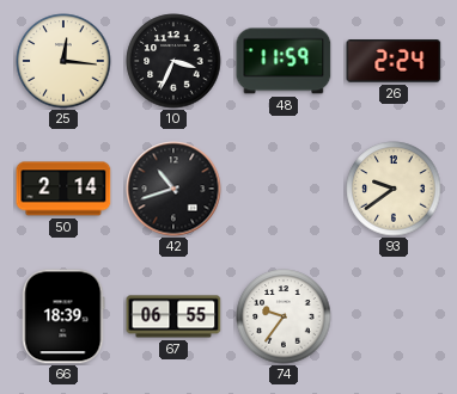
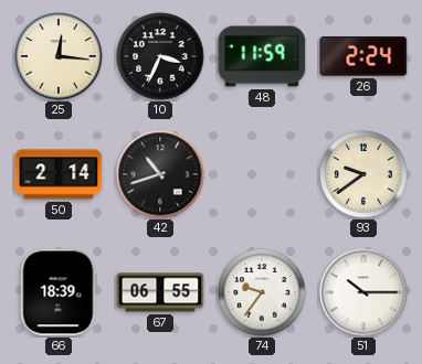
51: none -> 10:15
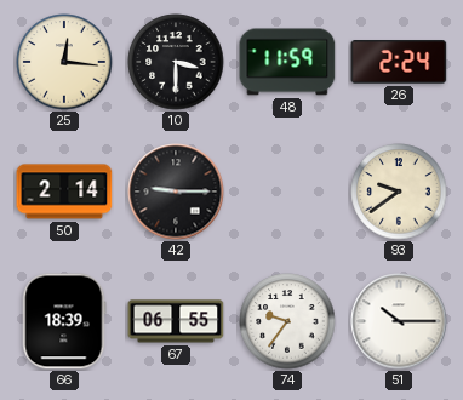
10: 3:34 -> 3:30
42: 10:42 -> 9:15
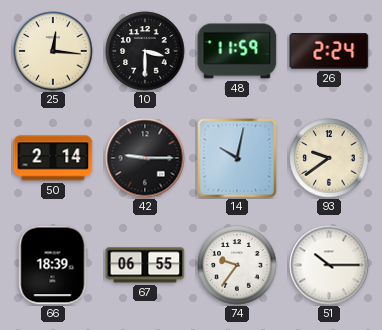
14: none -> 10:02
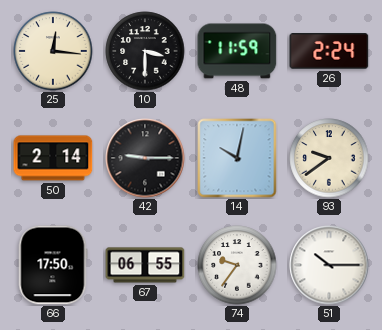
66: 18:39 -> 17:50
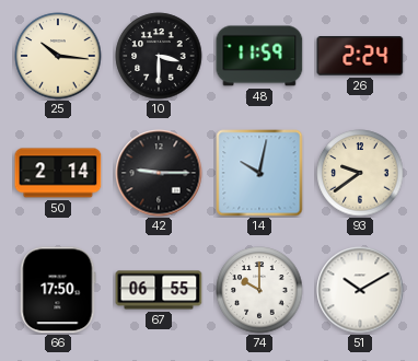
25: 12:16 -> 10:16
74: 9:36 -> 10:00
51: 10:15 -> 10:10
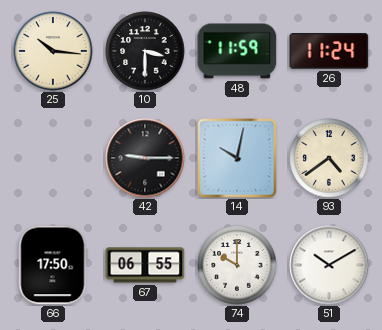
26: 2:24 -> 11:24
50: 2:14 -> none
93: 9:39 -> 4:39
